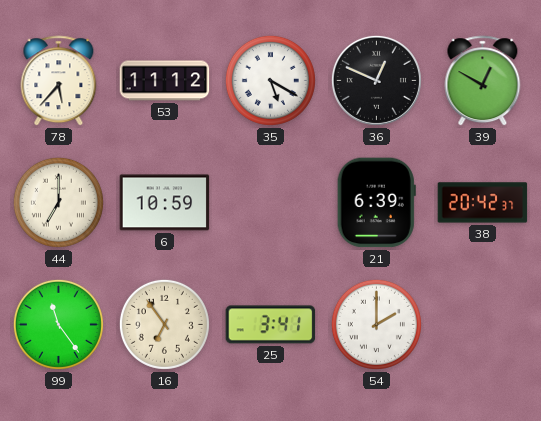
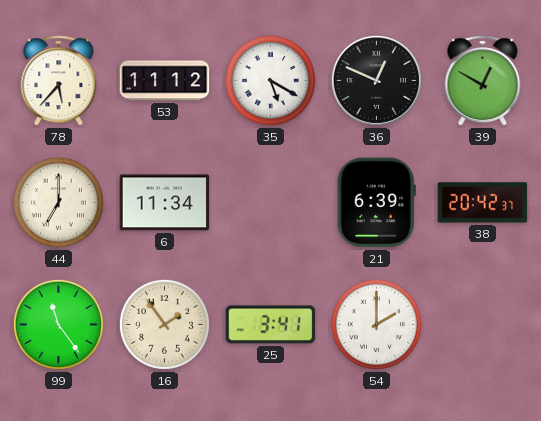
6: 10:59 -> 11:34
16: 6:54 -> 1:54
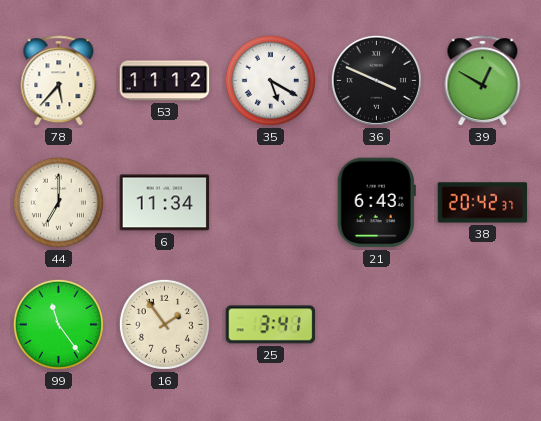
36: 12:49 -> 3:49
21: 6:39 -> 6:43
54: 2:00 -> none
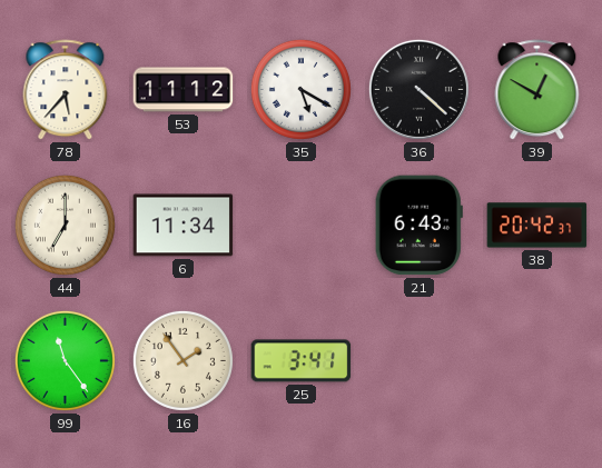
36: 3:49 -> 4:22
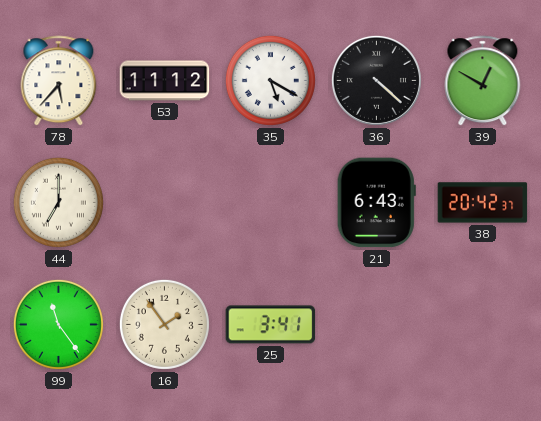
6: 11:34 -> none
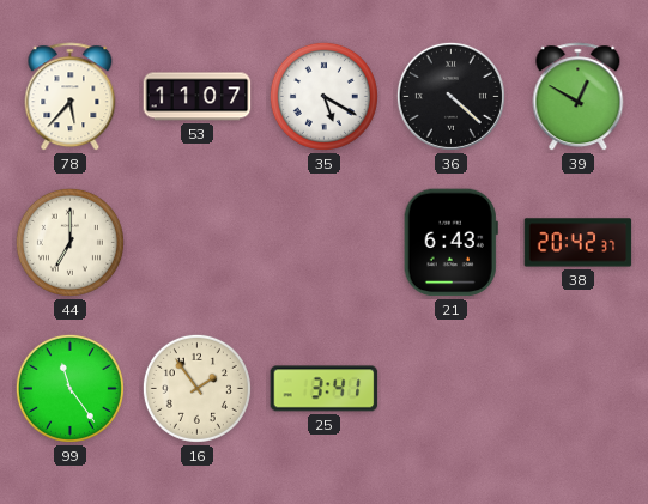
53: 11:12 -> 11:07
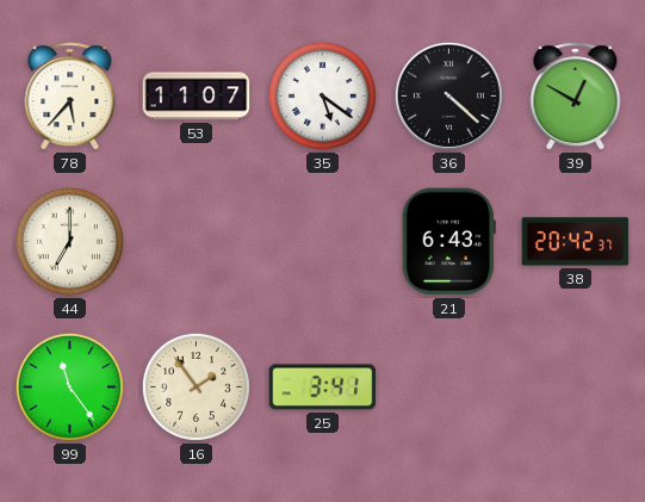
35: 5:20 -> 5:21
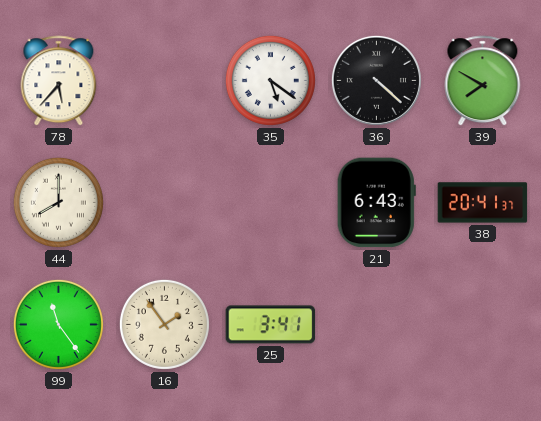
53: 11:07 -> none
39: 12:50 -> 7:50
44: 7:00 -> 8:00
38: 20:42 -> 20:41
